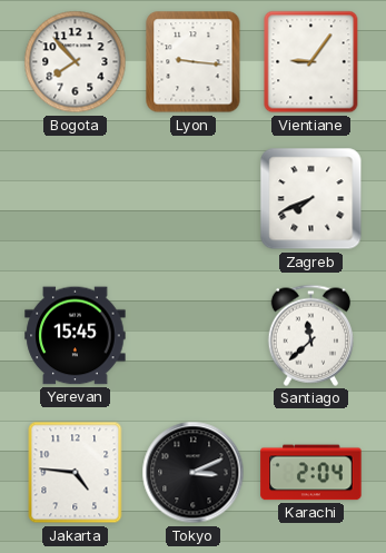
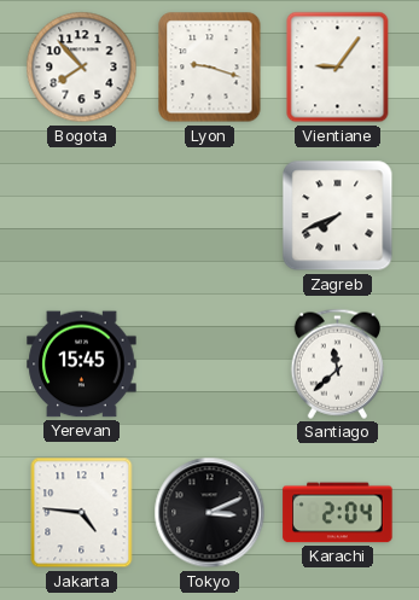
Lyon: 9:16 -> 9:18
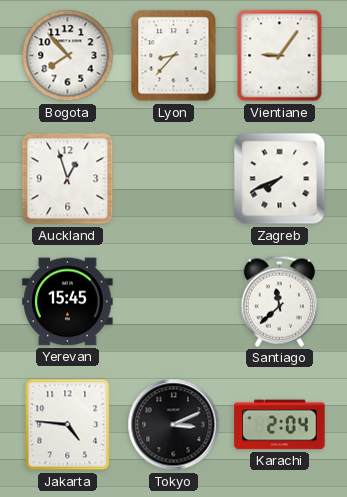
Lyon: 9:18 -> 8:37
Auckland: none -> 12:57
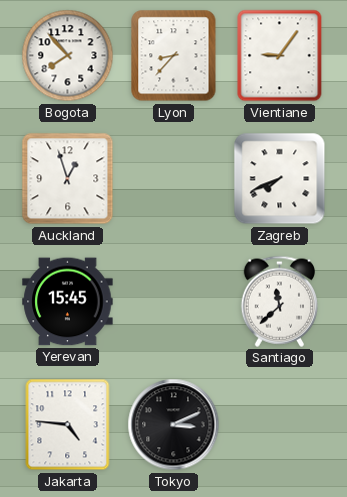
Karachi: 2:04 -> none
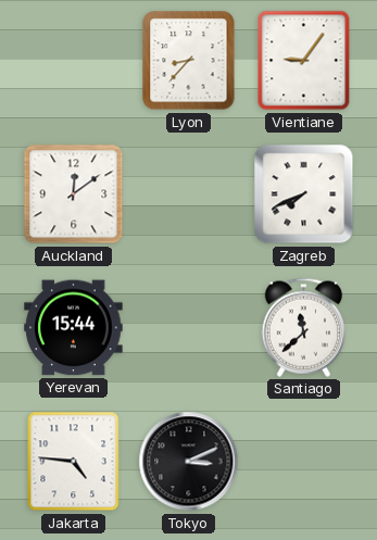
Bogota: 7:53 -> none
Auckland: 12:57 -> 12:09
Yerevan: 15:45 -> 15:44
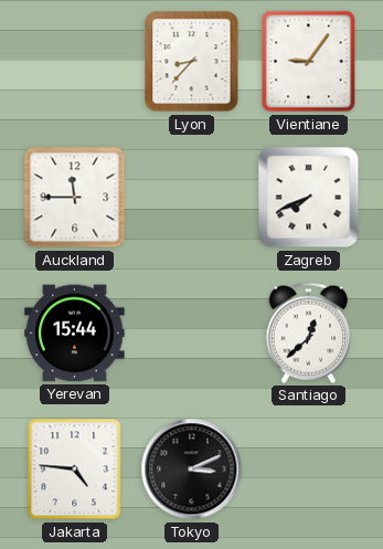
Auckland: 12:09 -> 11:45
Santiago: 11:38 -> 12:38
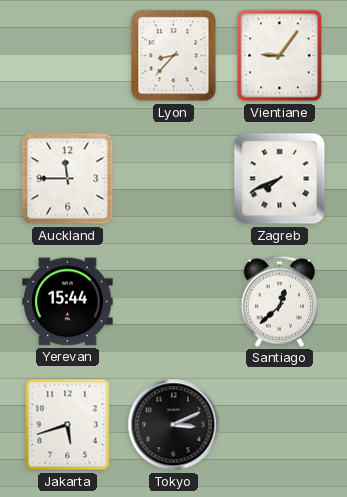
Jakarta: 4:46 -> 5:42
